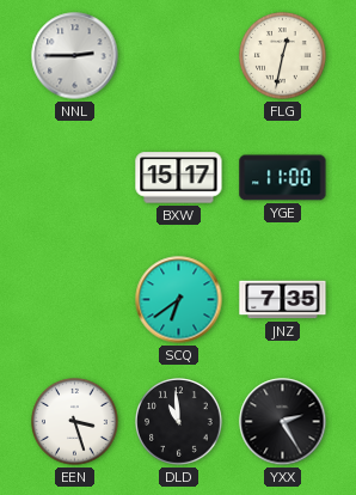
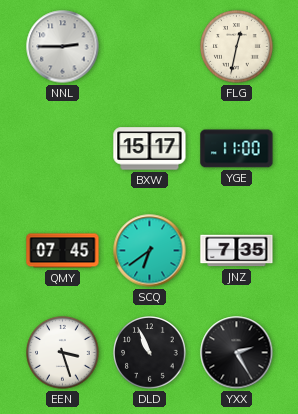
QMY: none -> 07:45
DLD: 10:59 -> 10:56
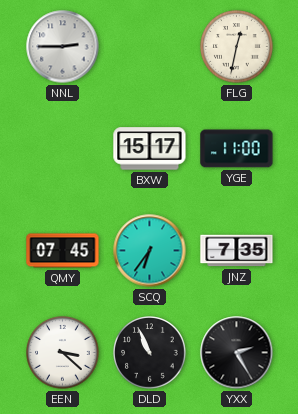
SCQ: 6:39 -> 6:36
EEN: 3:27 -> 3:22
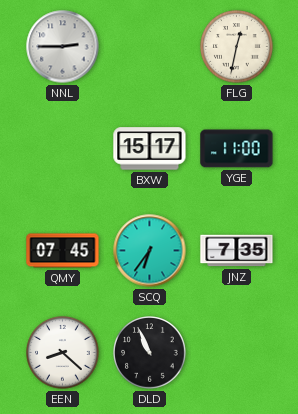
EEN: 3:22 -> 8:22
YXX: 2:25 -> none
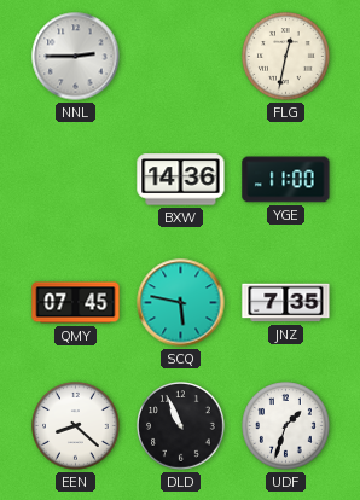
BXW: 15:17 -> 14:36
SCQ: 6:36 -> 5:47
UDF: none -> 1:33
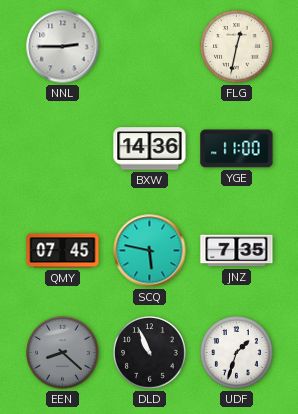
EEN dial: white -> grey
